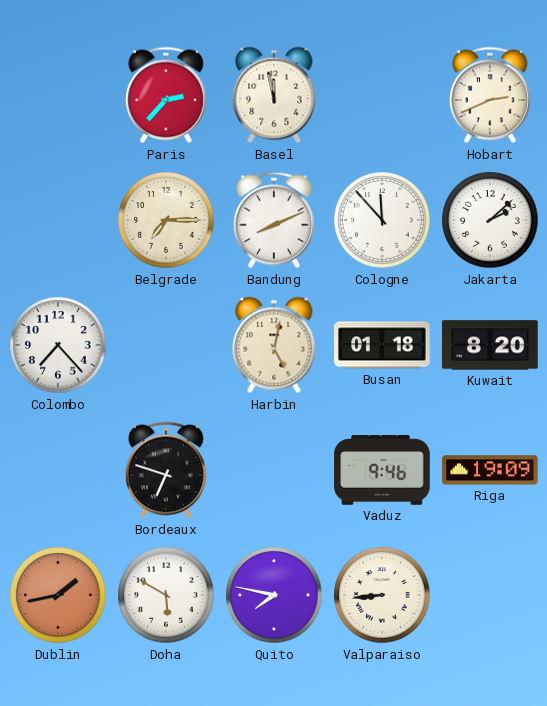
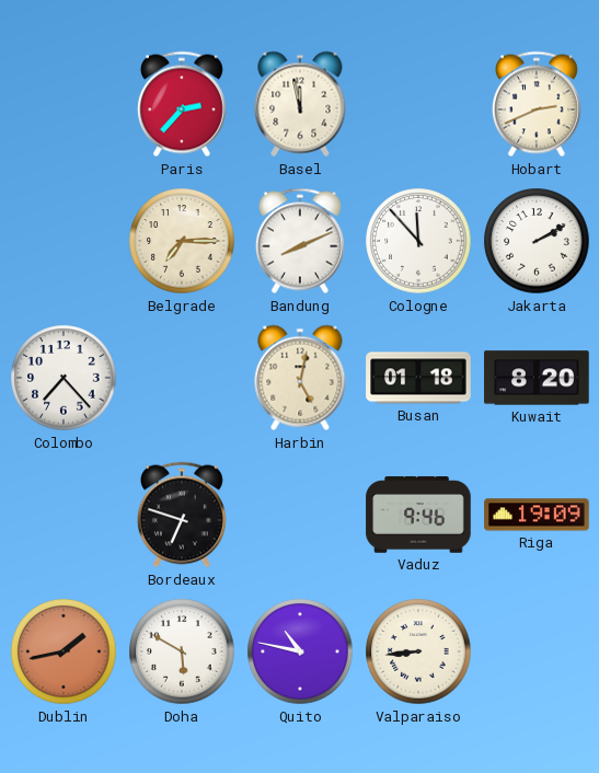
Jakarta: 2:08 -> 2:10
Quito: 7:47 -> 10:47
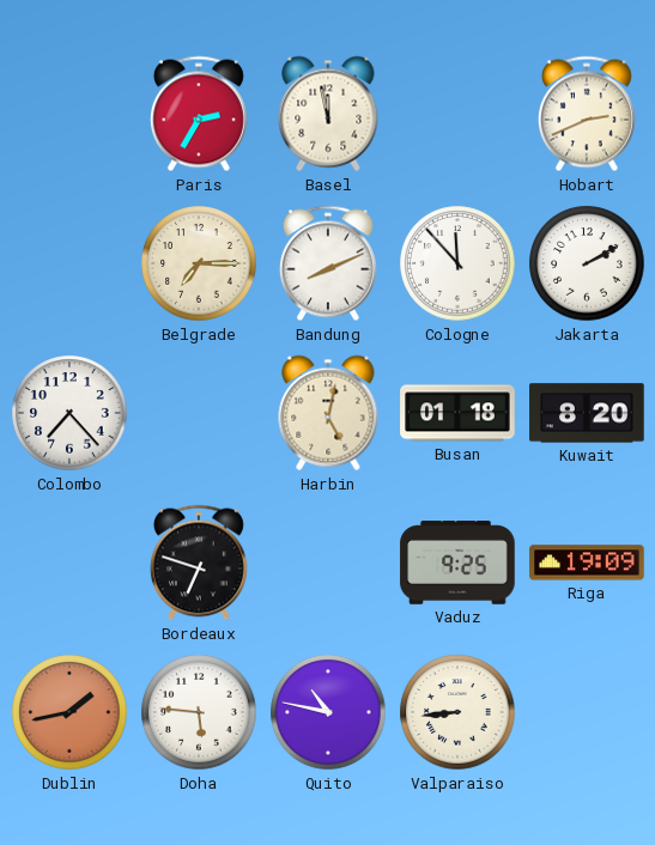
Paris: 2:37 -> 2:35
Vaduz: 9:46 -> 9:25
Doha: 5:50 -> 5:46
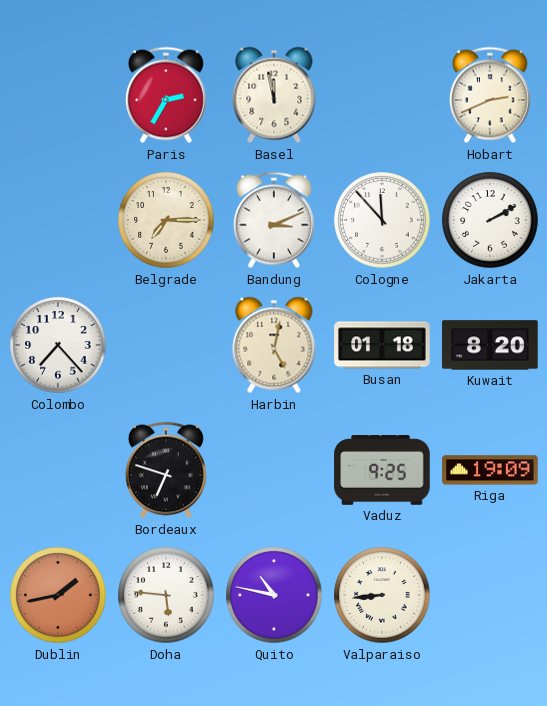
Bandung: 8:11 -> 3:11
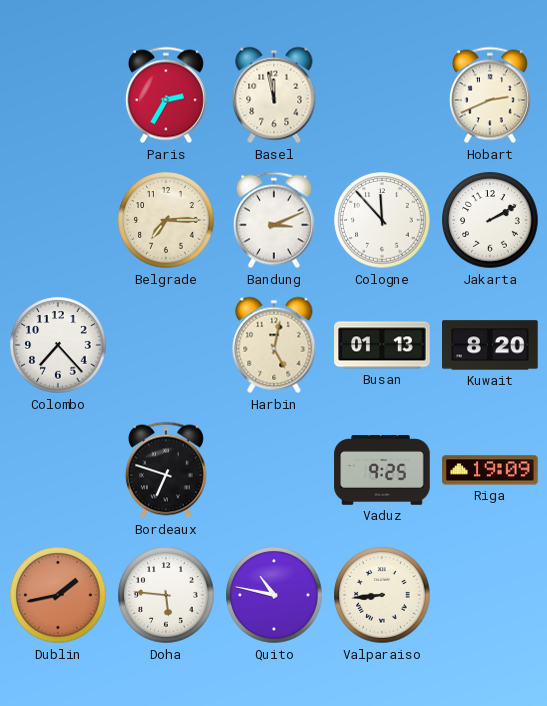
Busan: 01:18 -> 01:13
